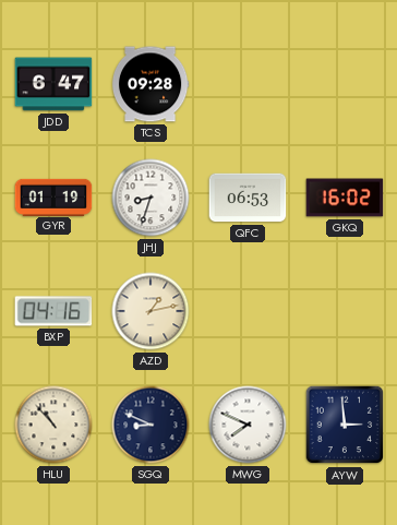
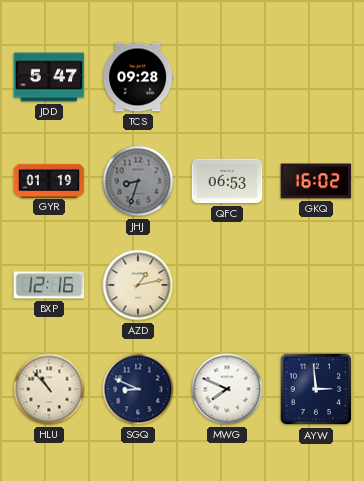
JDD: 6:47 -> 5:47
JHJ dial: white -> grey
BXP: 04:16 -> 12:16
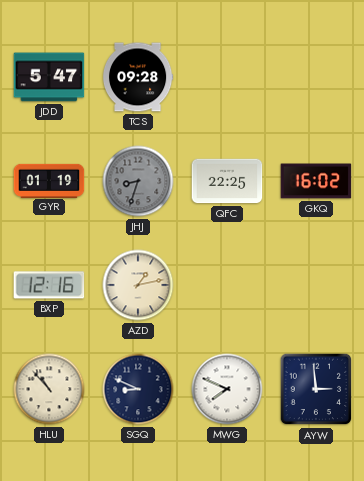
QFC: 06:53 -> 22:25
